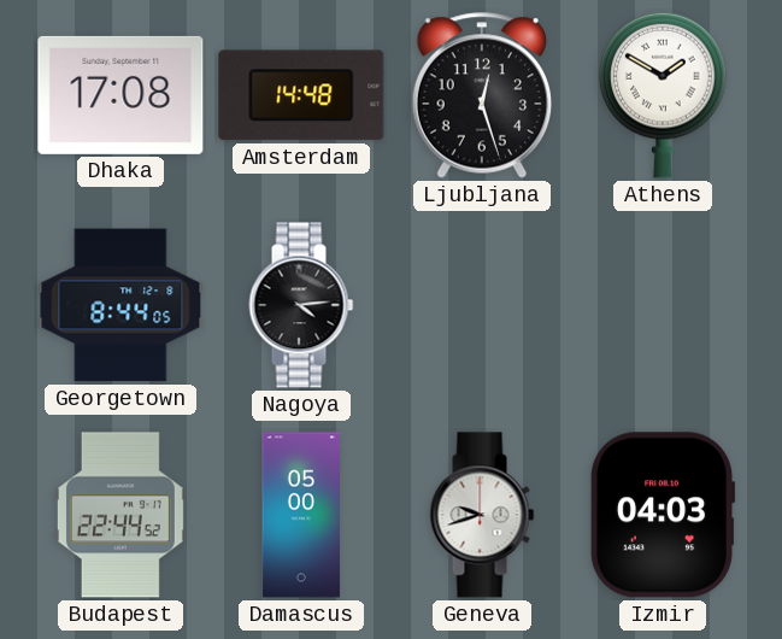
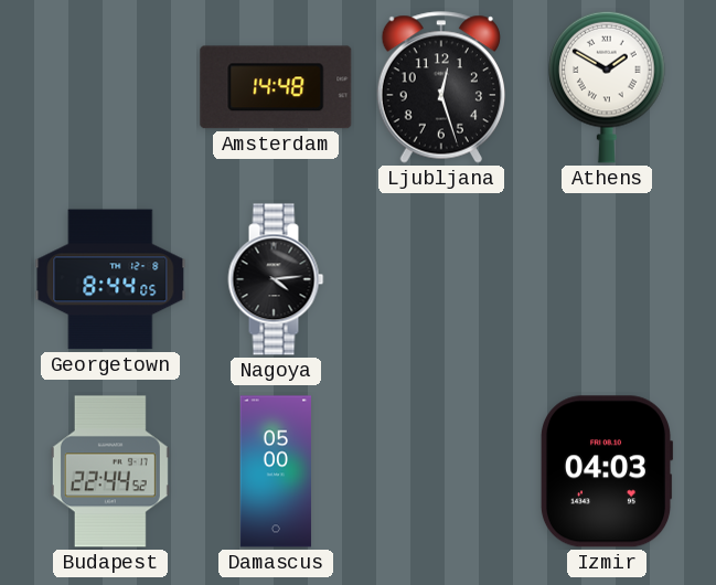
Dhaka: 17:08 -> none
Geneva: 9:42 -> none
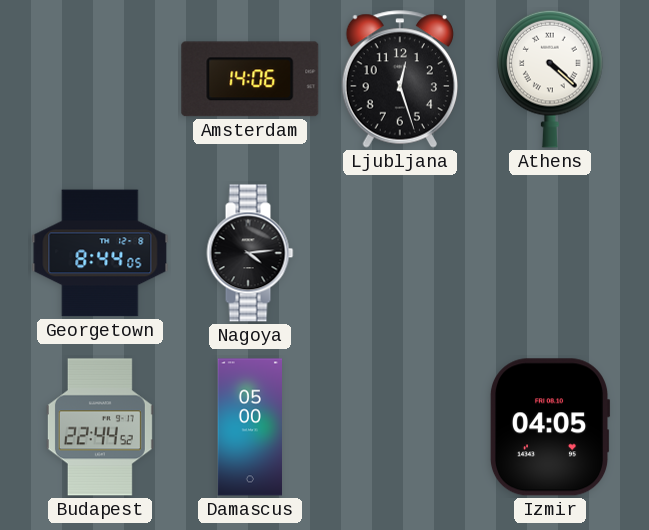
Amsterdam: 14:48 -> 14:06
Athens: 1:50 -> 4:22
Izmir: 04:03 -> 04:05
